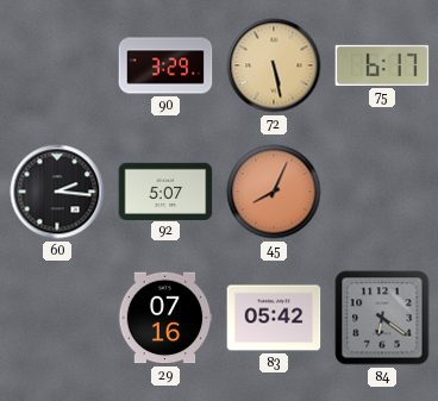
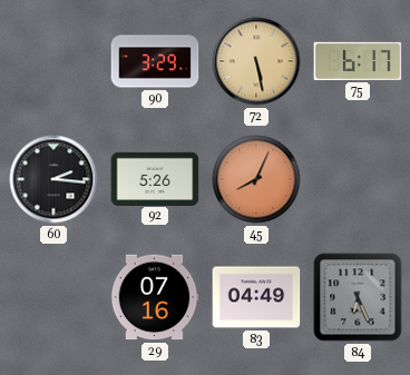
92: 5:07 -> 5:26
83: 05:42 -> 04:49
84: 6:21 -> 6:26
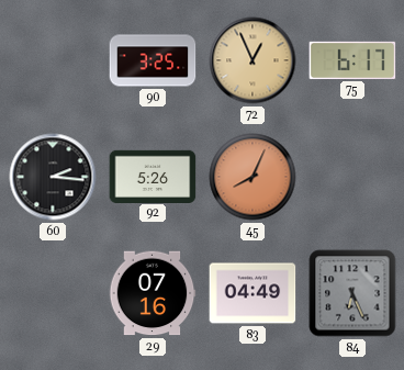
90: 3:29 -> 3:25
72: 5:28 -> 12:56
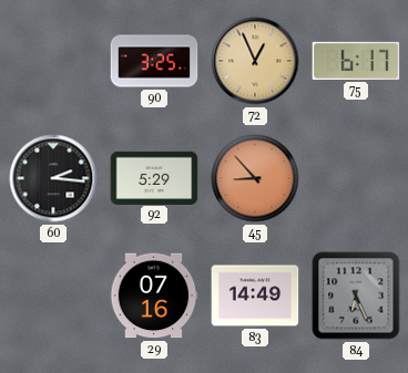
92: 5:26 -> 5:29
45: 8:04 -> 8:53
83: 04:49 -> 14:49
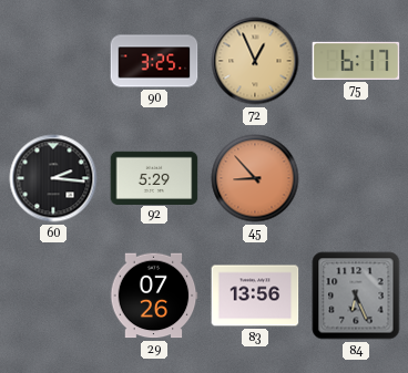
29: 07:16 -> 07:26
83: 14:49 -> 13:56
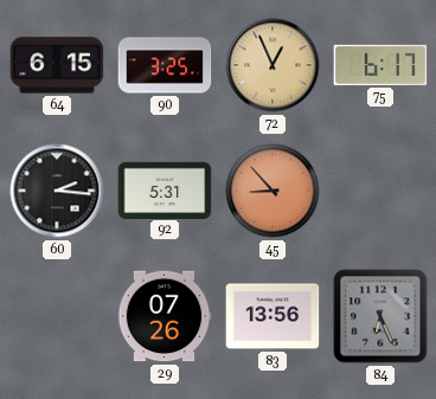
64: none -> 6:15
92: 5:29 -> 5:31
